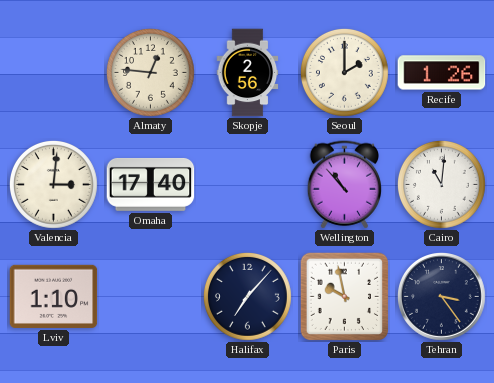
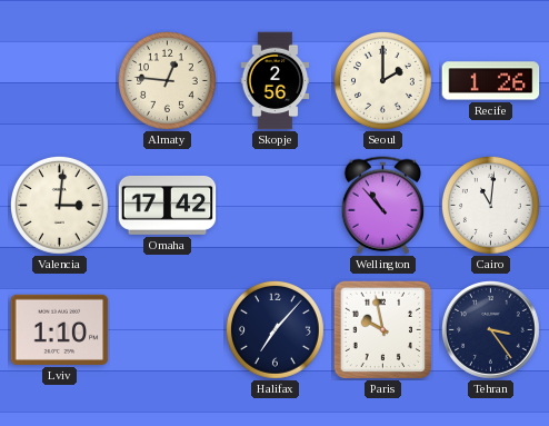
Omaha: 17:40 -> 17:42
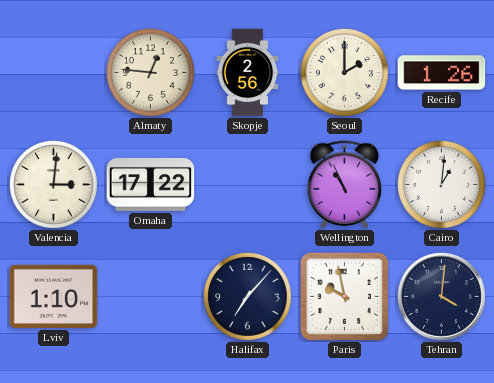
Omaha: 17:42 -> 17:22
Wellington: 10:53 -> 10:56
Cairo: 11:01 -> 1:01
Tehran: 3:24 -> 4:01
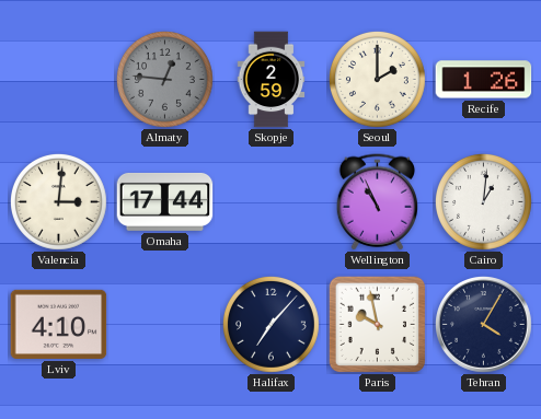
Almaty dial: cream -> grey
Skopje: 2:56 -> 2:59
Omaha: 17:22 -> 17:44
Lviv: 1:10 -> 4:10
Tehran: 4:01 -> 4:05
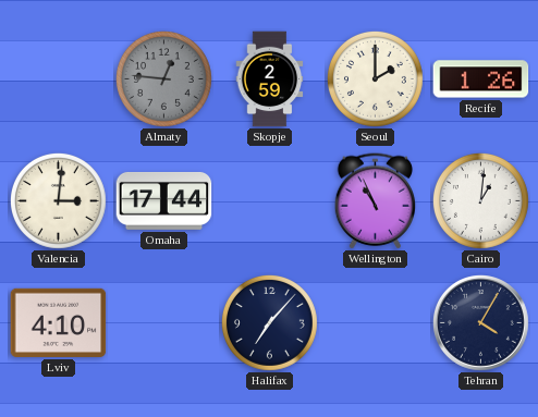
Paris: 9:58 -> none
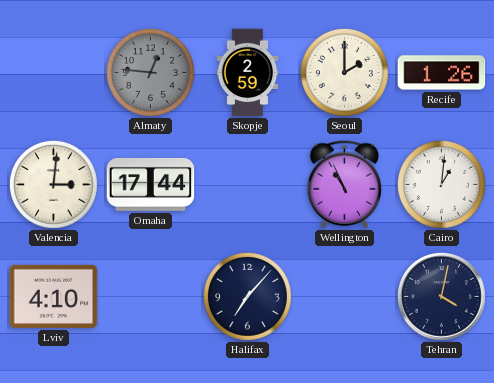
Tehran: 4:05 -> 4:02
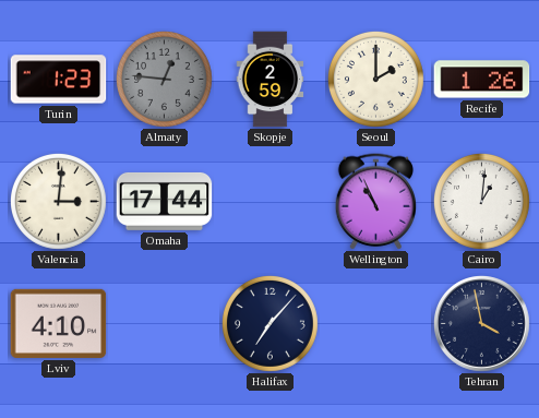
Turin: none -> 1:23
Tehran: 4:02 -> 3:58
